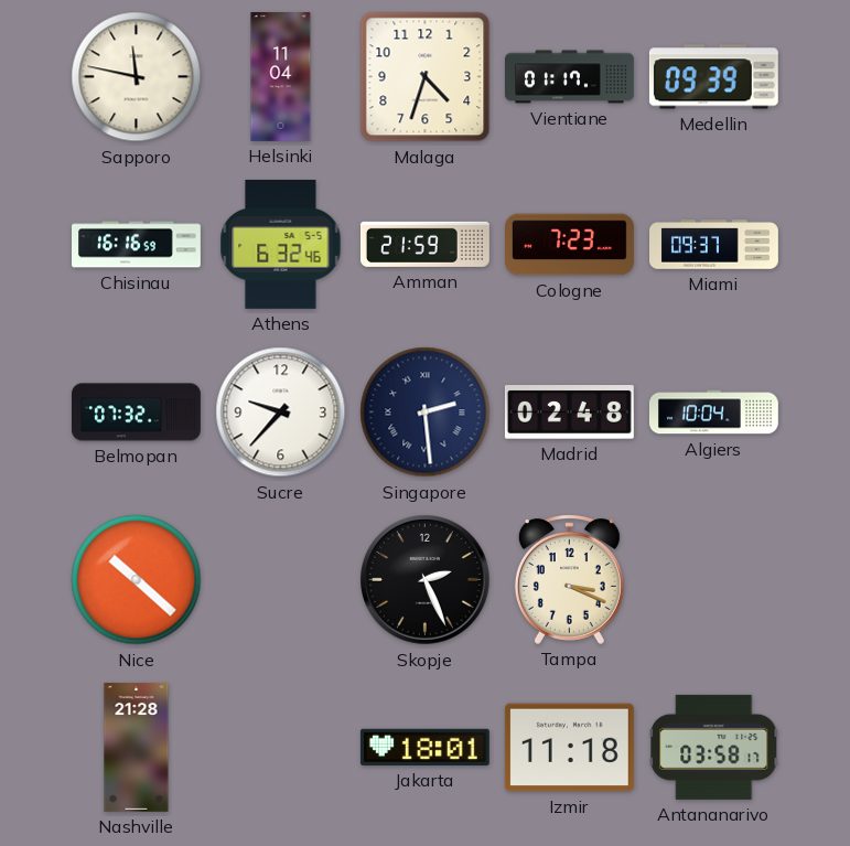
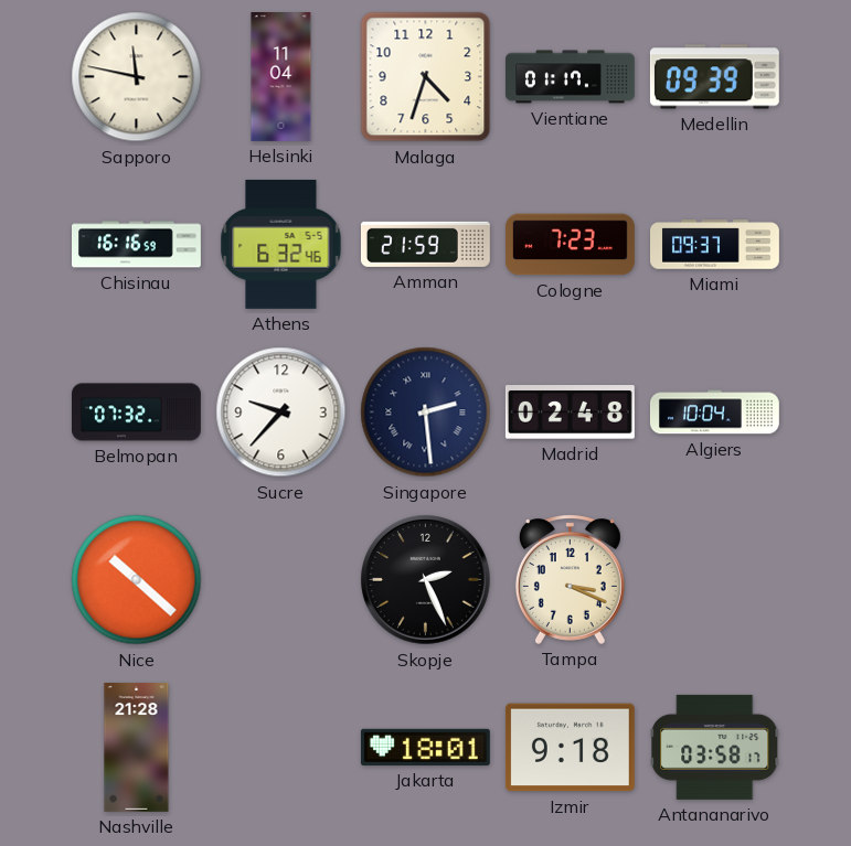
Izmir: 11:18 -> 9:18
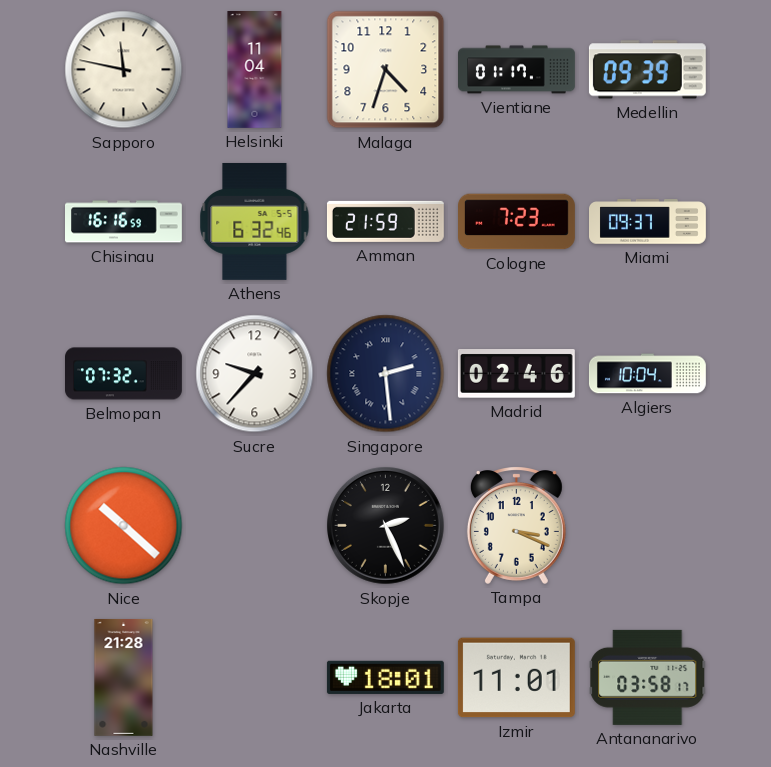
Madrid: 02:48 -> 02:46
Izmir: 9:18 -> 11:01
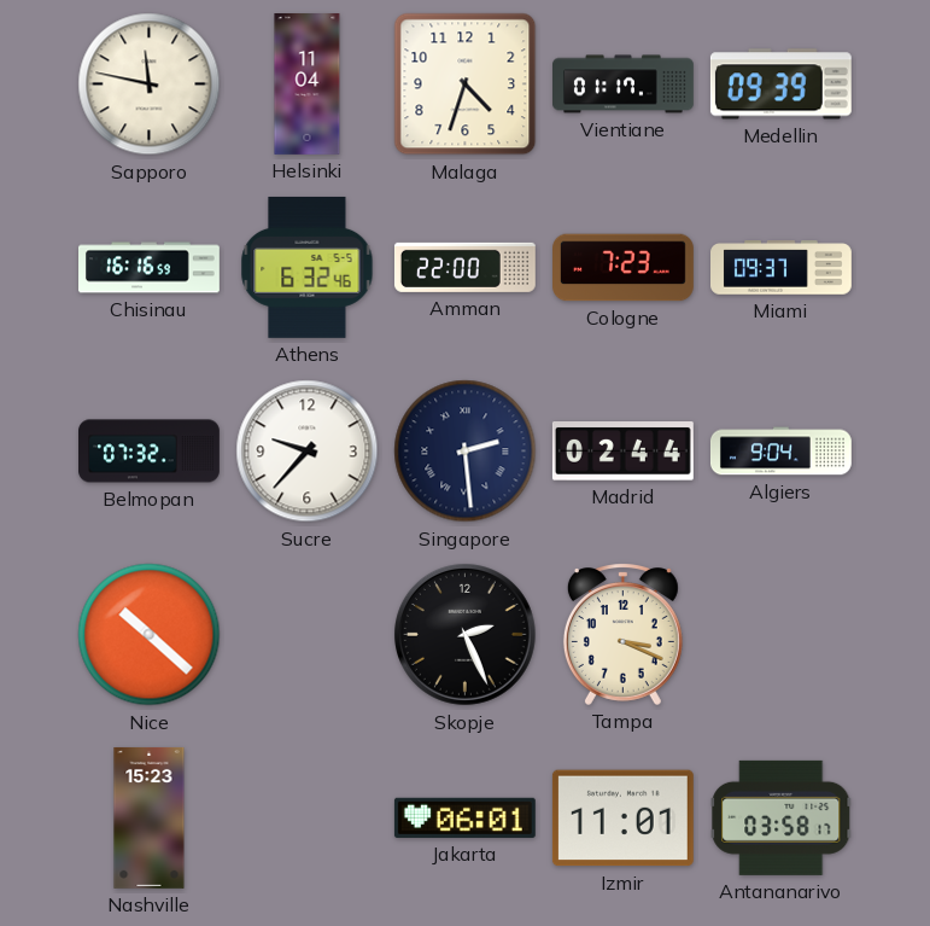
Amman: 21:59 -> 22:00
Madrid: 02:46 -> 02:44
Algiers: 10:04 -> 9:04
Nashville: 21:28 -> 15:23
Jakarta: 18:01 -> 06:01
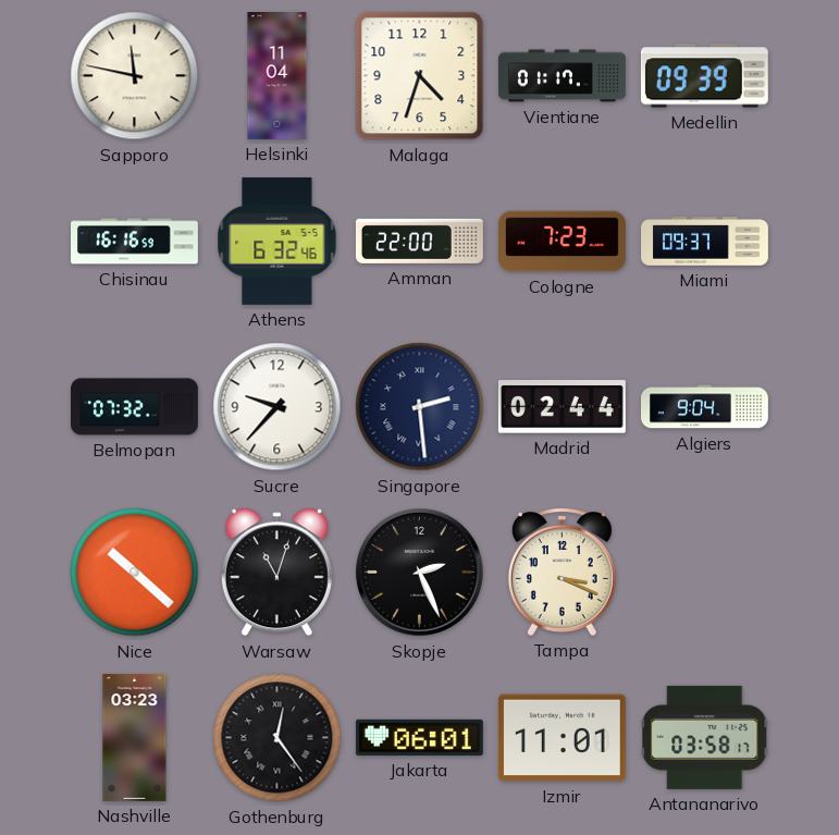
Warsaw: none -> 11:03
Nashville: 15:23 -> 03:23
Gothenburg: none -> 12:24
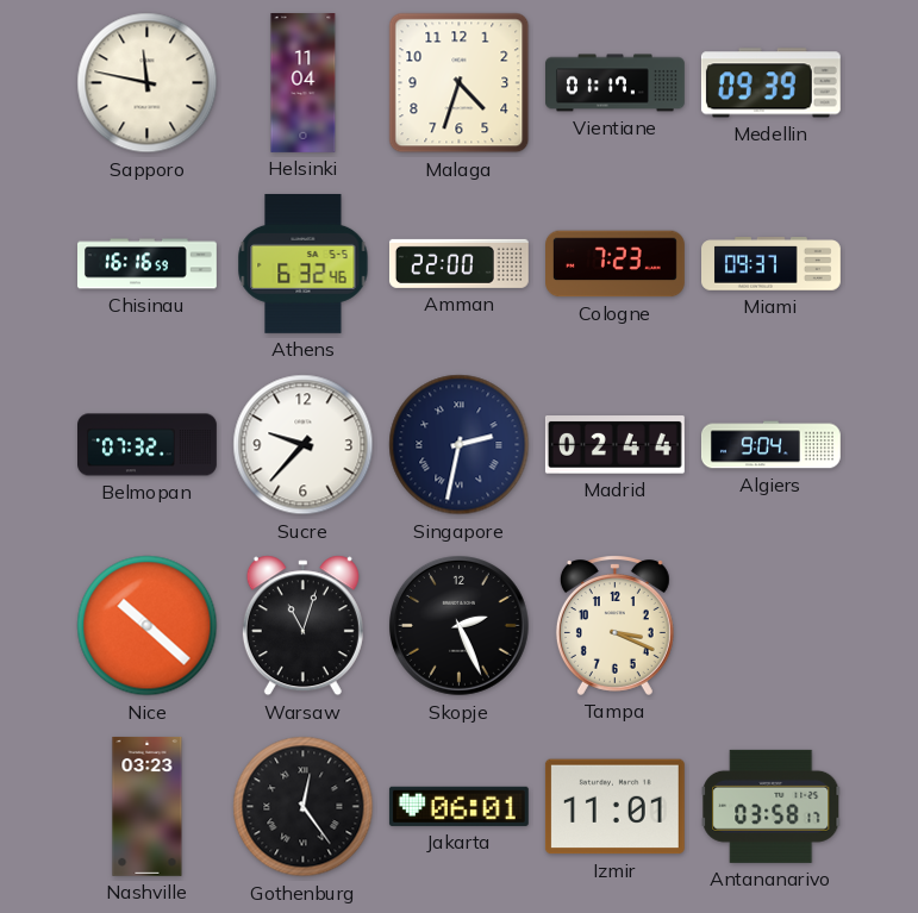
Singapore: 2:29 -> 2:32
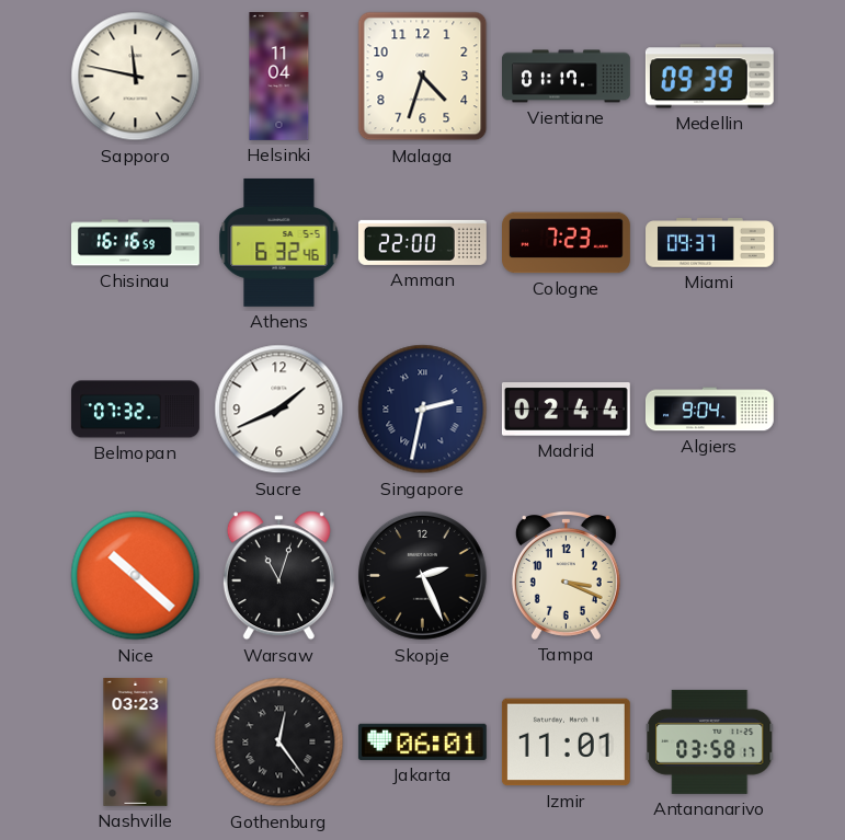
Sucre: 9:37 -> 1:41
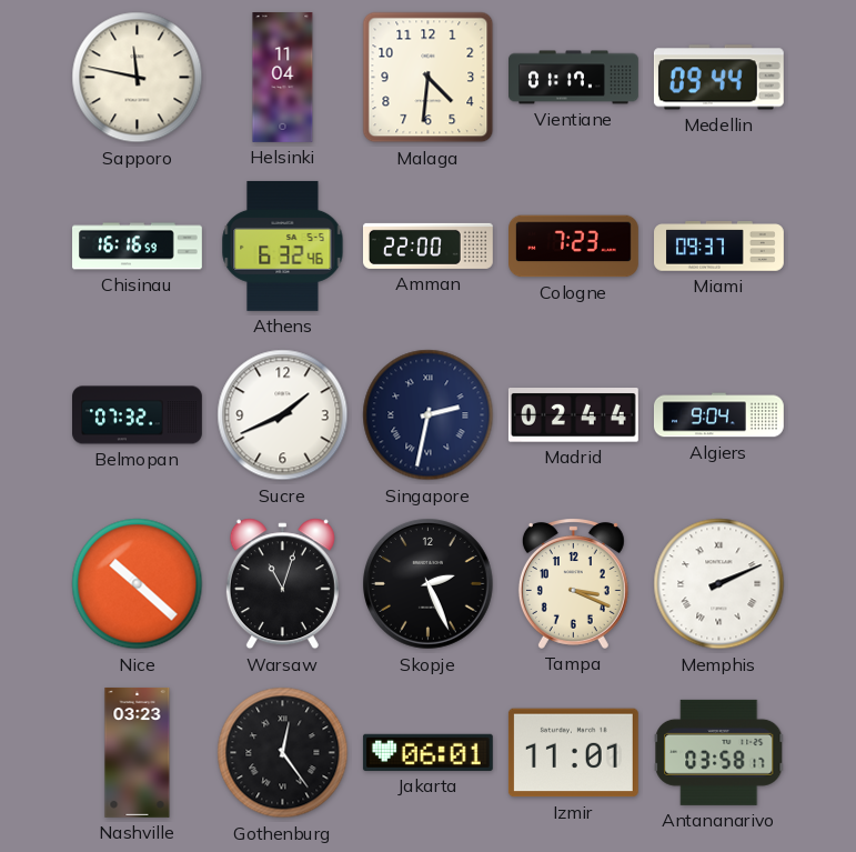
Malaga: 4:33 -> 4:31
Medellin: 09:39 -> 09:44
Memphis: none -> 2:11
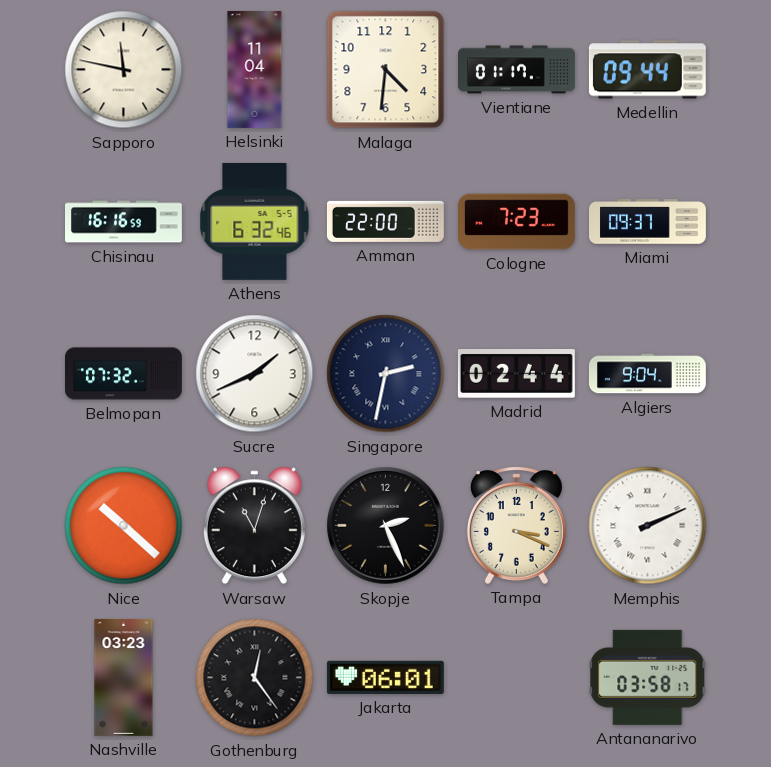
Izmir: 11:01 -> none
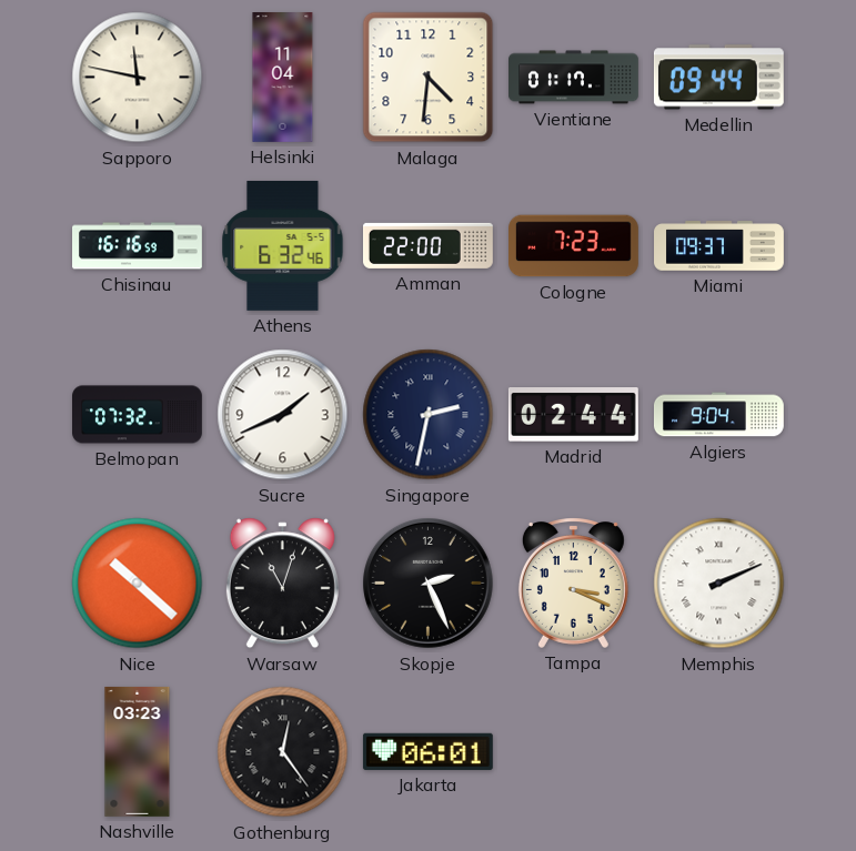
Antananarivo: 03:58 -> none
